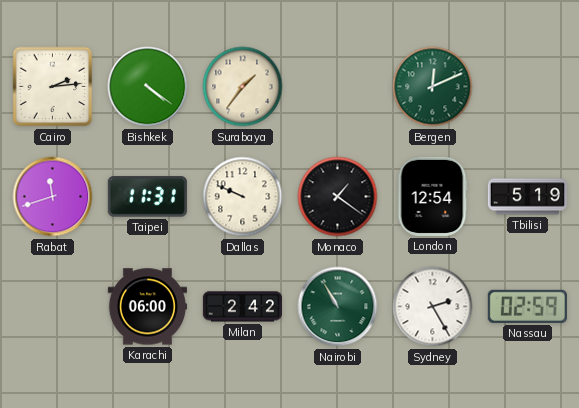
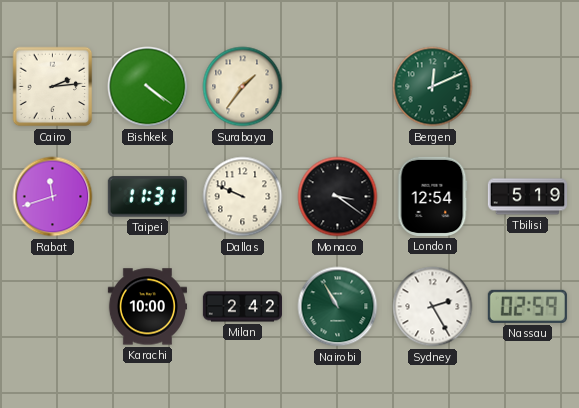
Monaco: 1:21 -> 3:21
Karachi: 06:00 -> 10:00
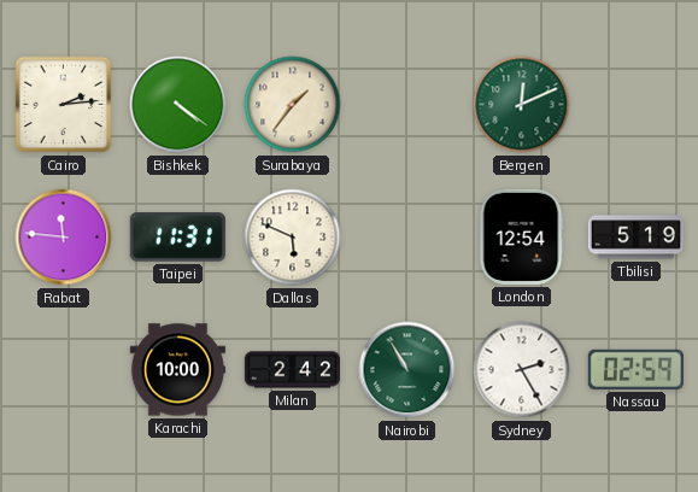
Rabat: 11:42 -> 11:46
Dallas: 9:49 -> 5:49
Monaco: 3:21 -> none
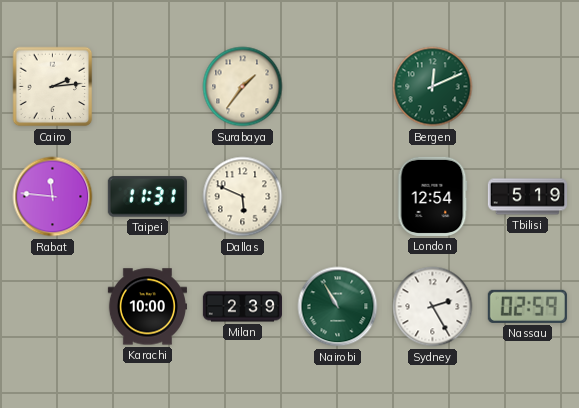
Bishkek: 4:21 -> none
Milan: 2:42 -> 2:39
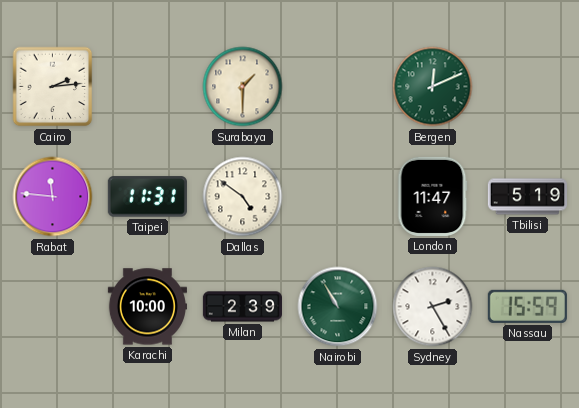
Surabaya: 1:36 -> 1:30
Dallas: 5:49 -> 4:51
London: 12:54 -> 11:47
Nassau: 02:59 -> 15:59
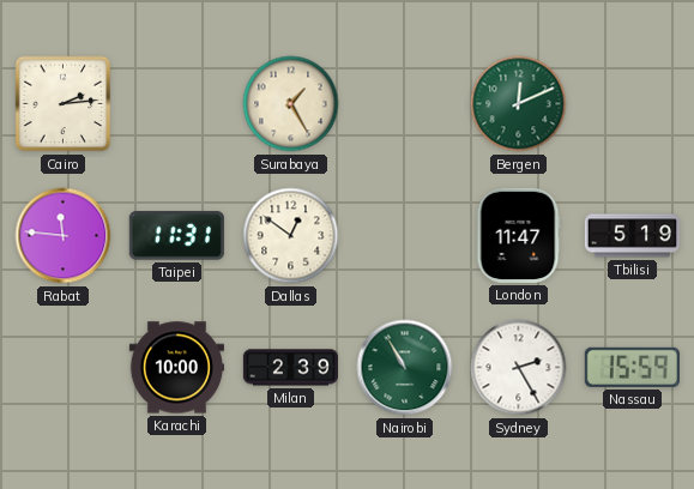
Surabaya: 1:30 -> 1:25
Dallas: 4:51 -> 12:51
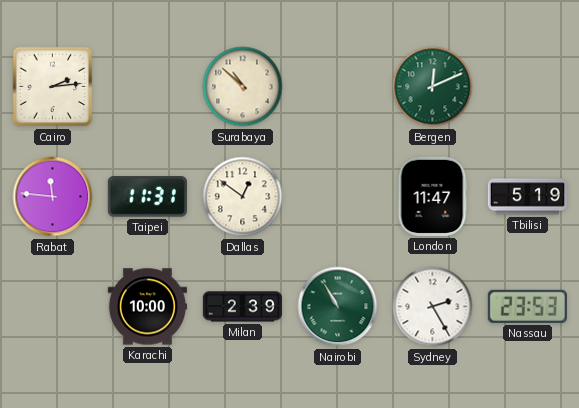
Surabaya: 1:25 -> 10:52
Nassau: 15:59 -> 23:53
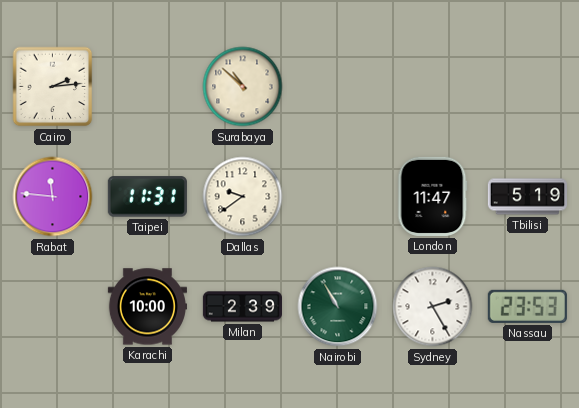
Bergen: 12:11 -> none
Dallas: 12:51 -> 9:39
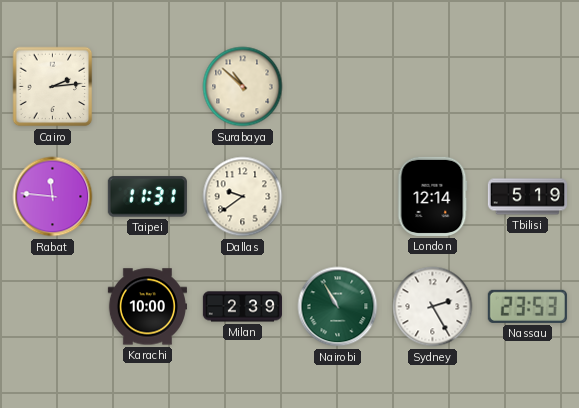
London: 11:47 -> 12:14
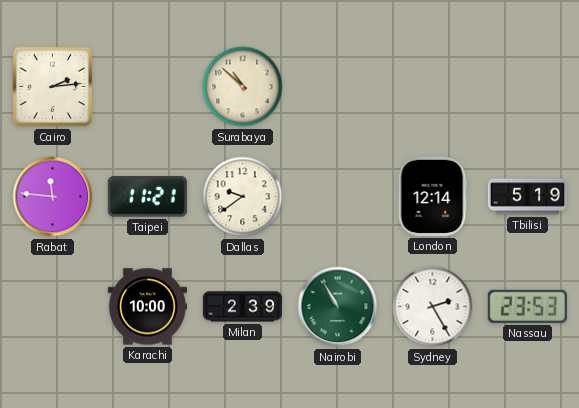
Taipei: 11:31 -> 11:21
